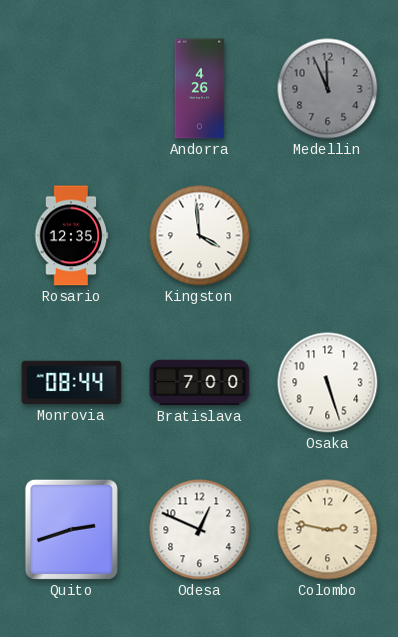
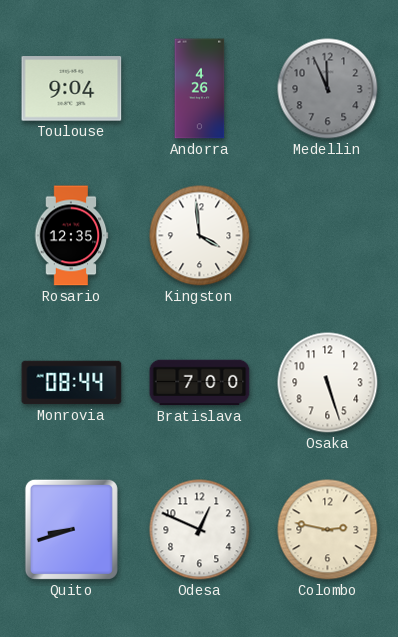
Toulouse: none -> 9:04
Quito: 2:42 -> 8:42
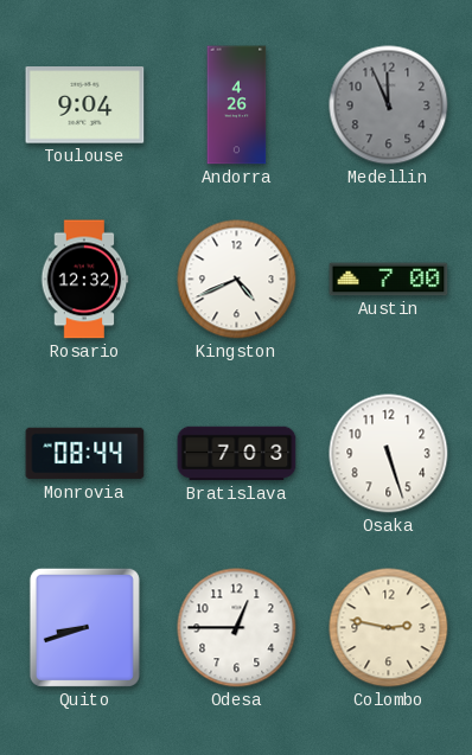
Rosario: 12:35 -> 12:32
Kingston: 3:59 -> 4:41
Austin: none -> 7:00
Bratislava: 7:00 -> 7:03
Odesa: 12:49 -> 12:45
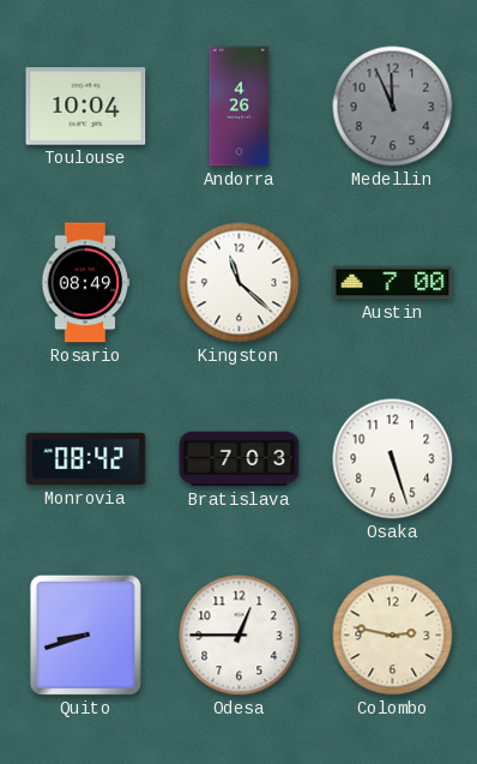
Toulouse: 9:04 -> 10:04
Rosario: 12:32 -> 08:49
Kingston: 4:41 -> 11:22
Monrovia: 08:44 -> 08:42
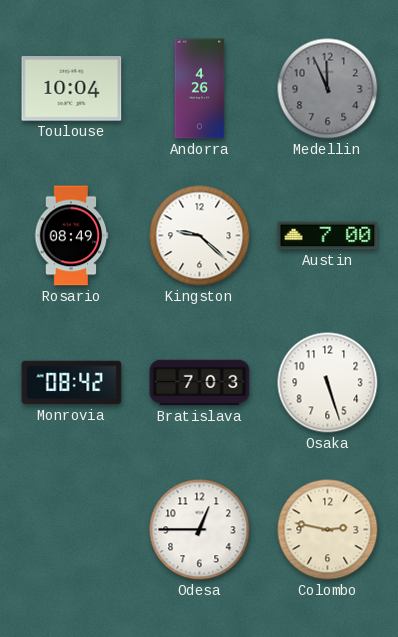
Kingston: 11:22 -> 9:22
Quito: 8:42 -> none
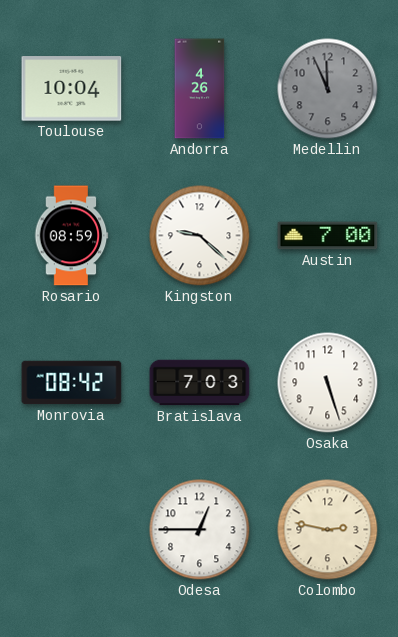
Rosario: 08:49 -> 08:59
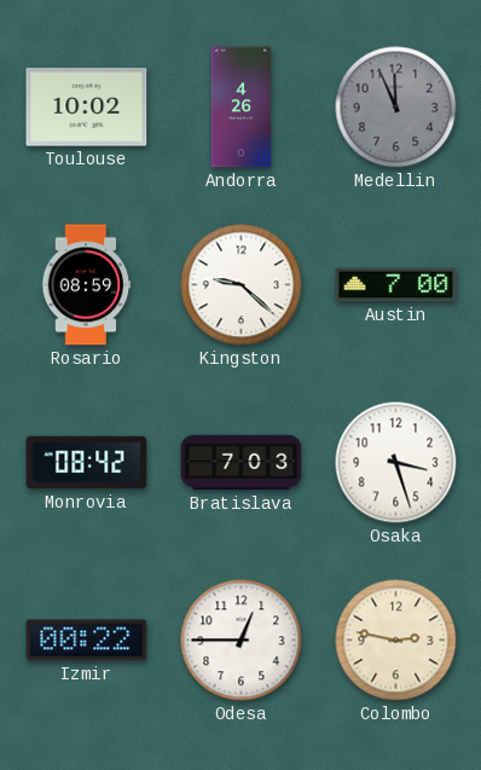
Toulouse: 10:04 -> 10:02
Osaka: 5:27 -> 3:27
Izmir: none -> 00:22
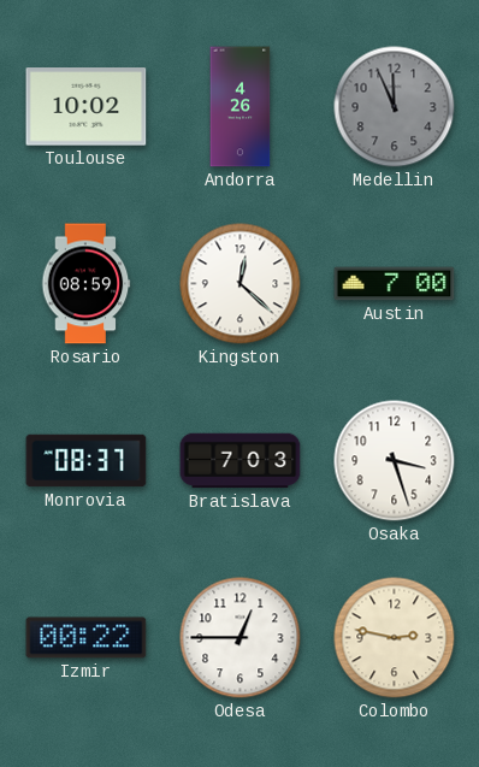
Kingston: 9:22 -> 12:22
Monrovia: 08:42 -> 08:37
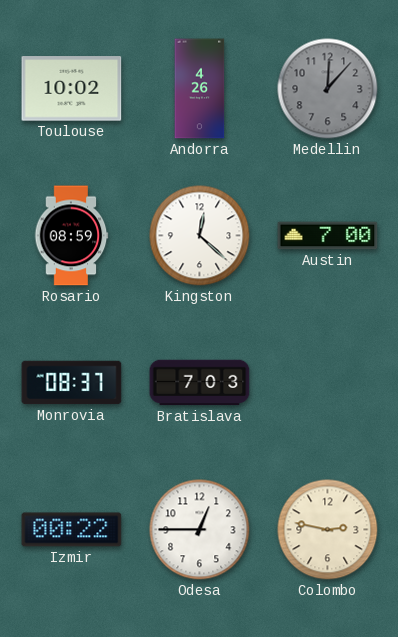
Medellin: 11:56 -> 12:07
Osaka: 3:27 -> none
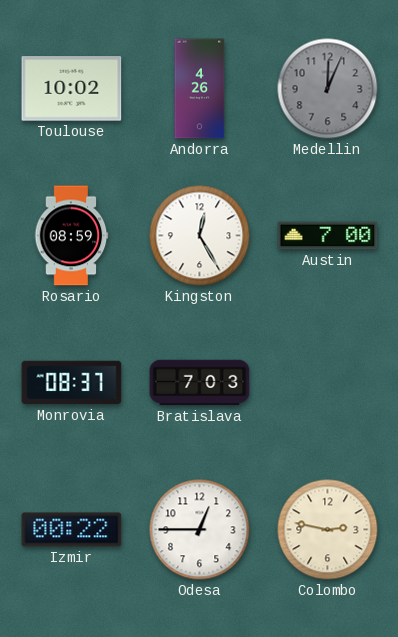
Medellin: 12:07 -> 12:04
Kingston: 12:22 -> 12:25
